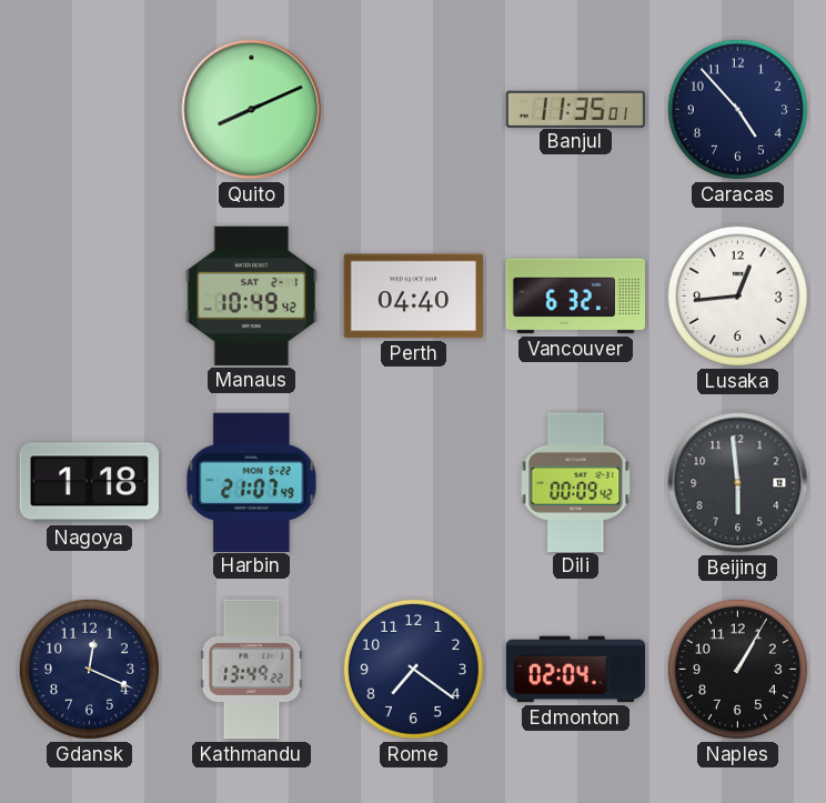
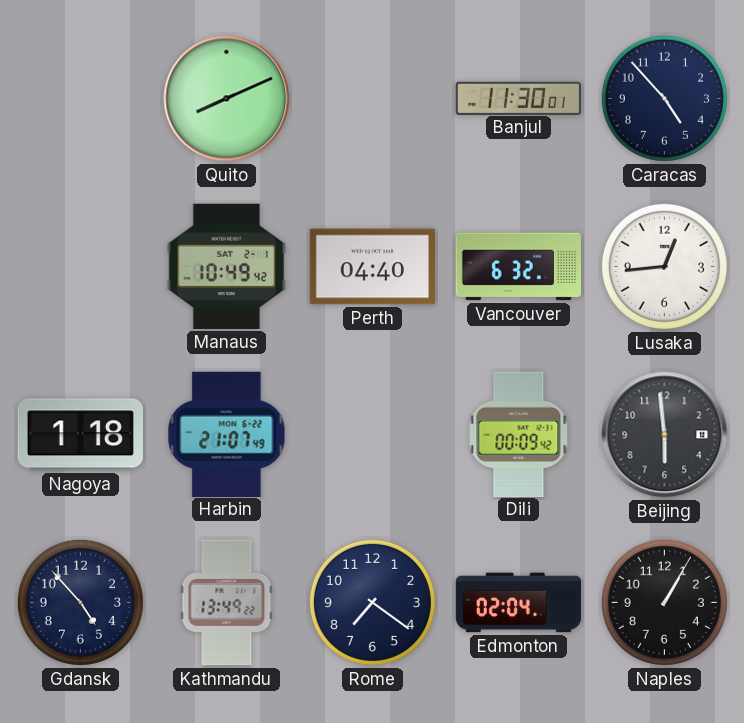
Banjul: 11:35 -> 11:30
Gdansk: 12:19 -> 4:53
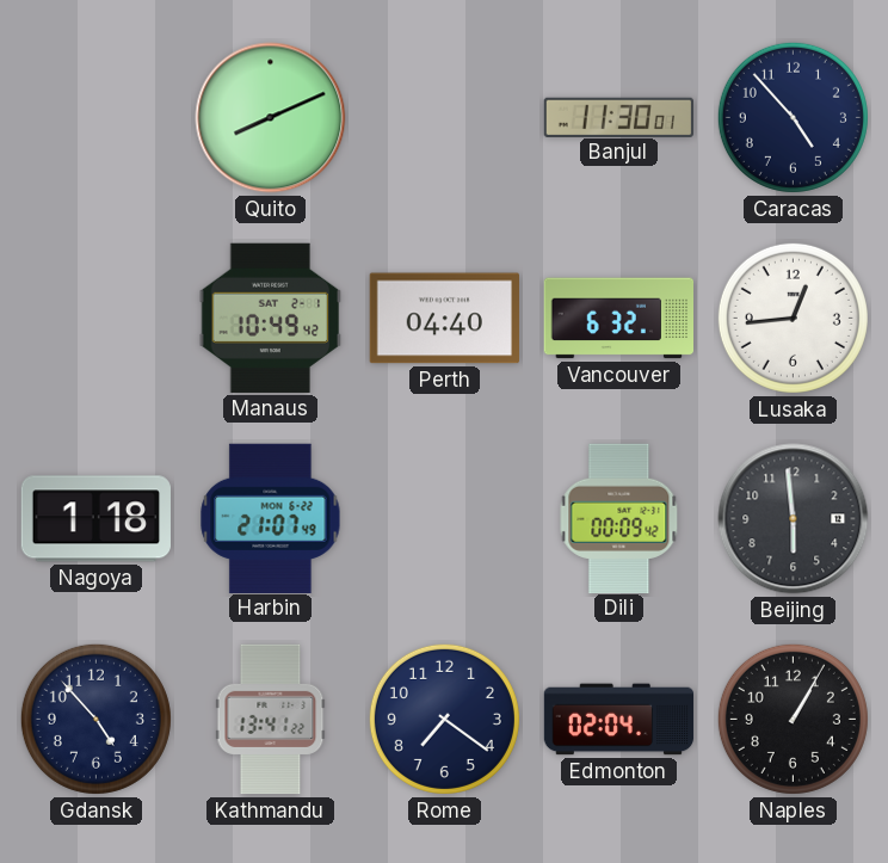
Kathmandu: 13:49 -> 13:41
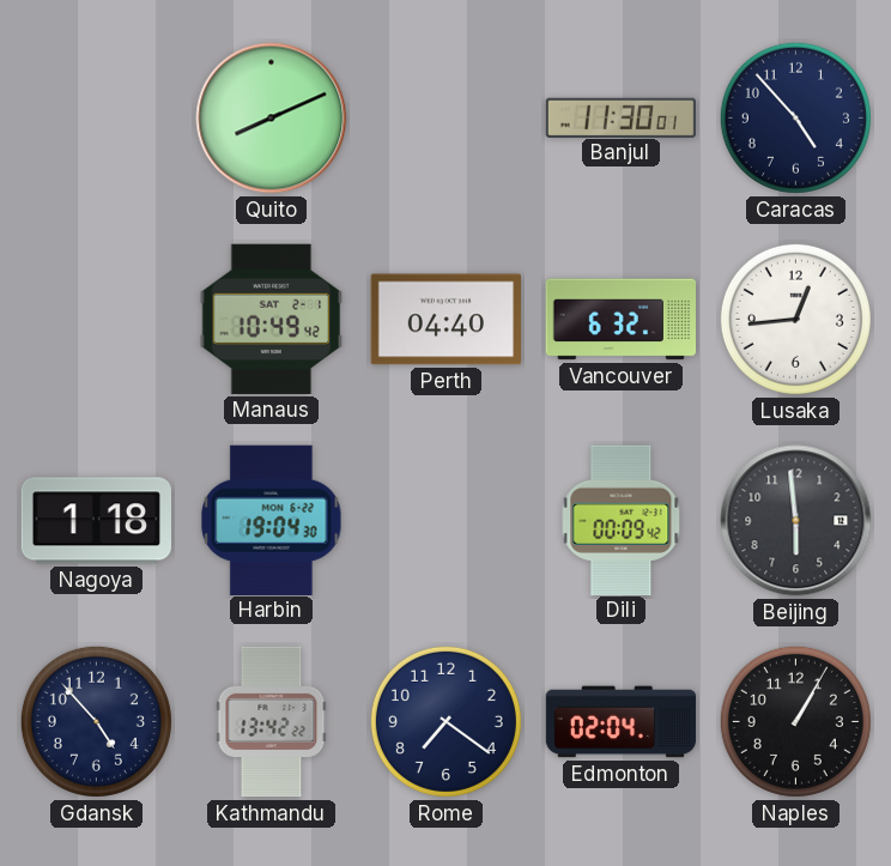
Harbin: 21:07 -> 19:04
Kathmandu: 13:41 -> 13:42
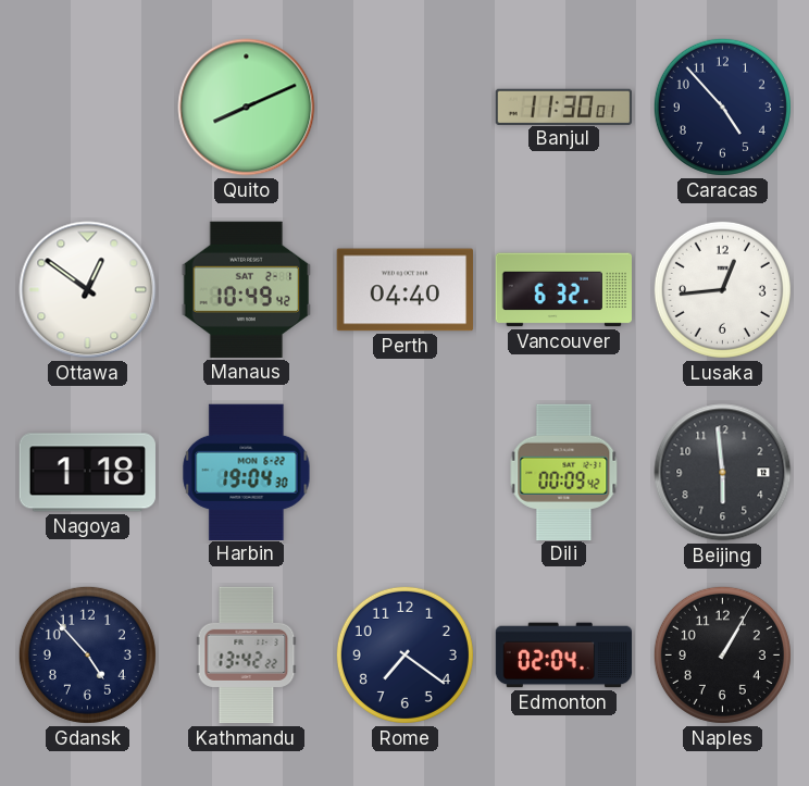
Ottawa: none -> 12:51
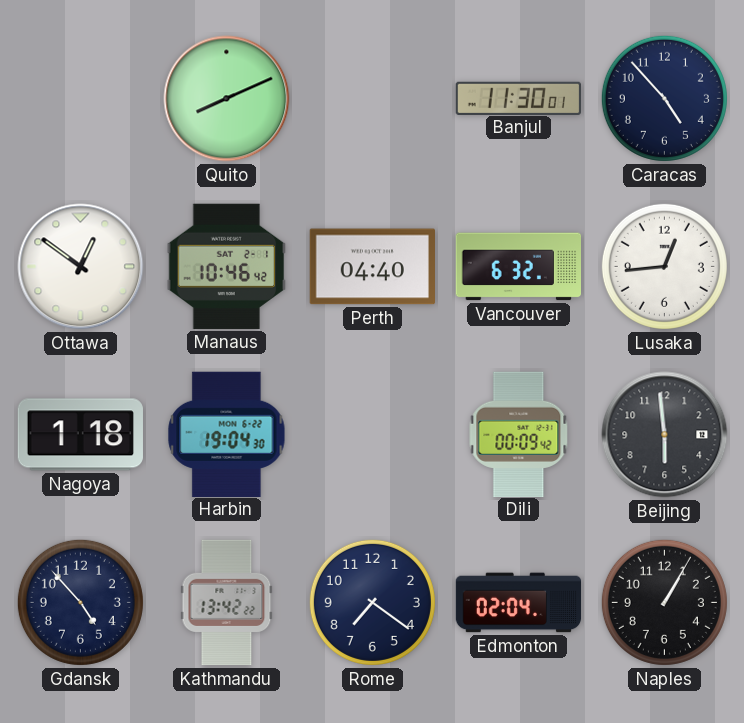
Manaus: 10:49 -> 10:46
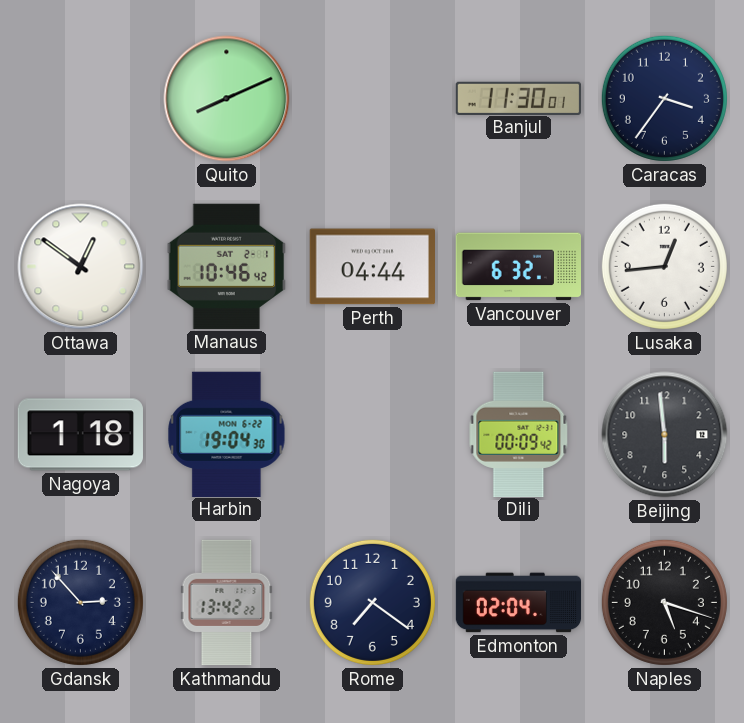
Caracas: 4:53 -> 3:36
Perth: 04:40 -> 04:44
Gdansk: 4:53 -> 2:53
Naples: 1:05 -> 5:18
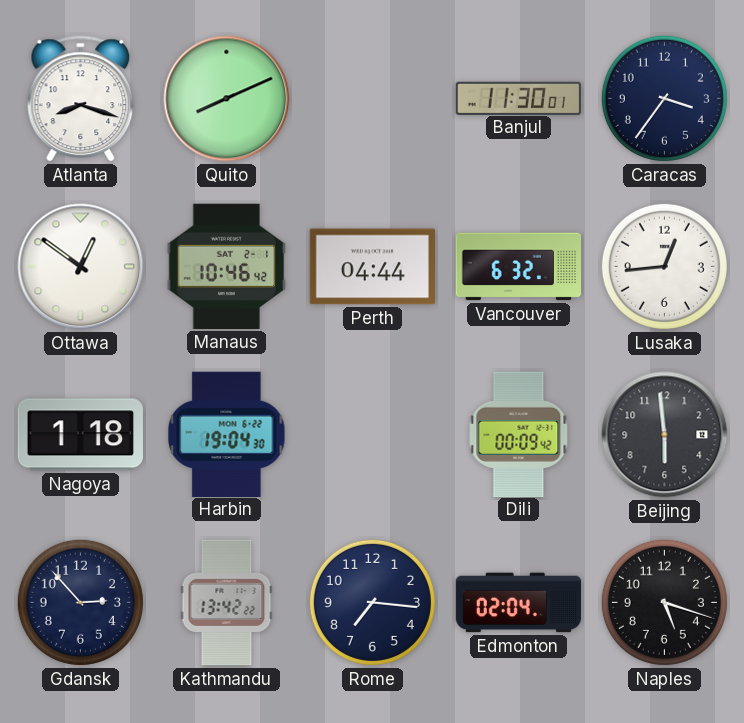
Atlanta: none -> 8:18
Rome: 7:21 -> 7:16
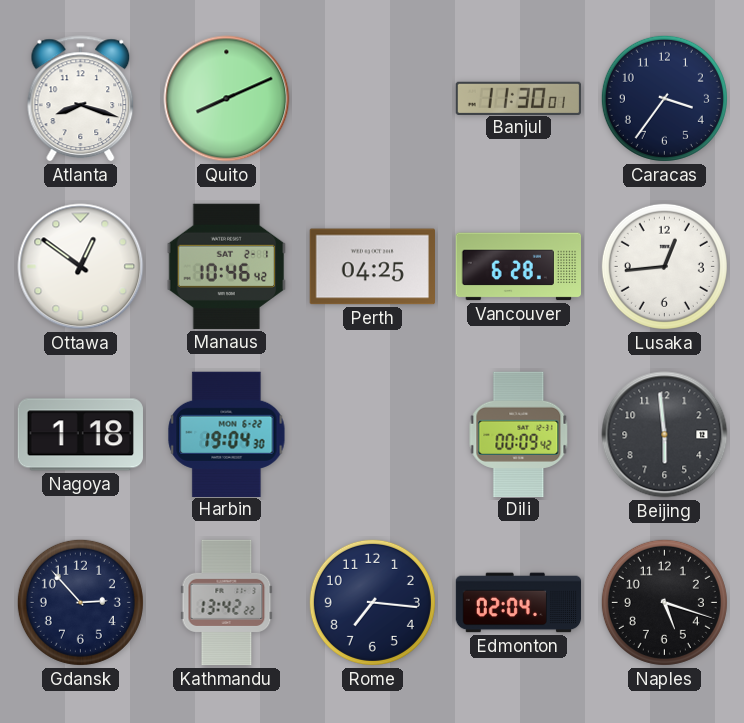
Perth: 04:44 -> 04:25
Vancouver: 6:32 -> 6:28
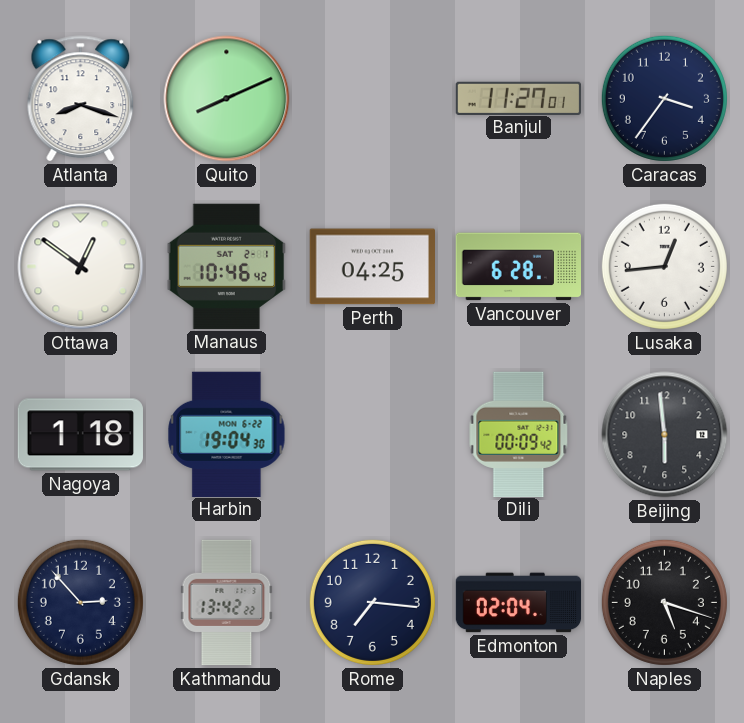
Banjul: 11:30 -> 11:27
